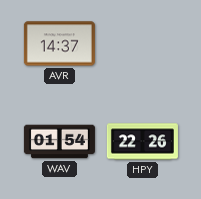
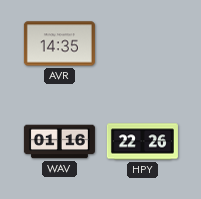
AVR: 14:37 -> 14:35
WAV: 01:54 -> 01:16
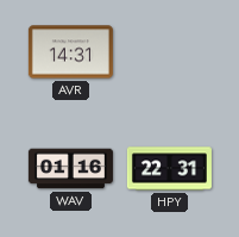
AVR: 14:35 -> 14:31
HPY: 22:26 -> 22:31
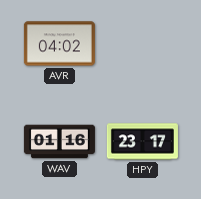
AVR: 14:31 -> 04:02
HPY: 22:31 -> 23:17
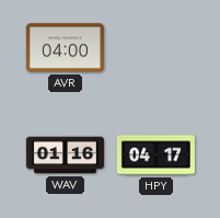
AVR: 04:02 -> 04:00
HPY: 23:17 -> 04:17
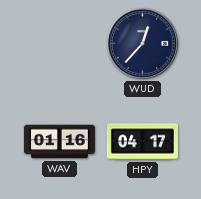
AVR: 04:00 -> none
WUD: none -> 12:37
